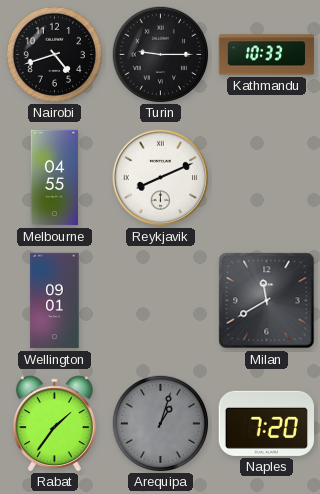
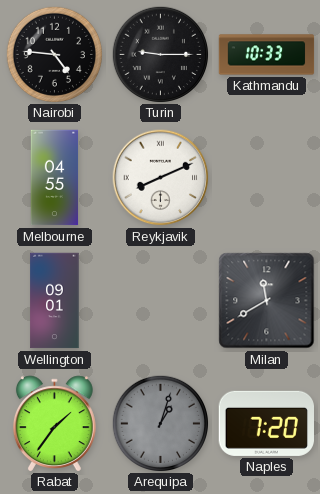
Nairobi: 4:42 -> 4:46
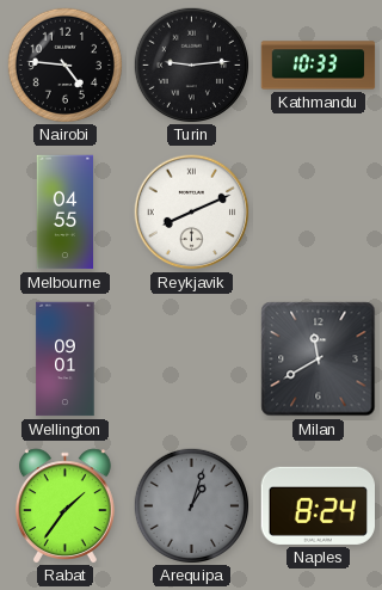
Turin: 9:15 -> 9:14
Naples: 7:20 -> 8:24
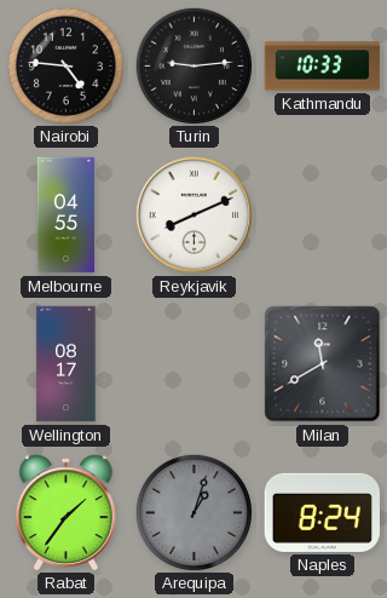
Wellington: 09:01 -> 08:17
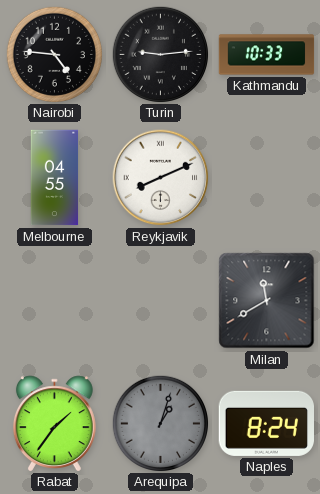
Wellington: 08:17 -> none
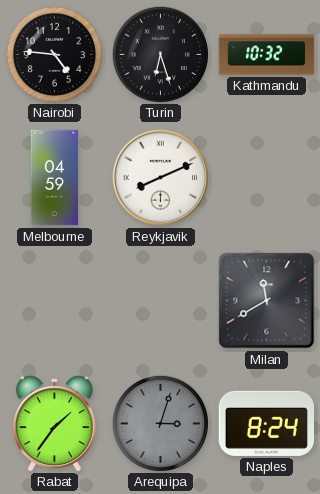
Turin: 9:14 -> 6:27
Kathmandu: 10:33 -> 10:32
Melbourne: 04:55 -> 04:59
Arequipa: 1:03 -> 3:03
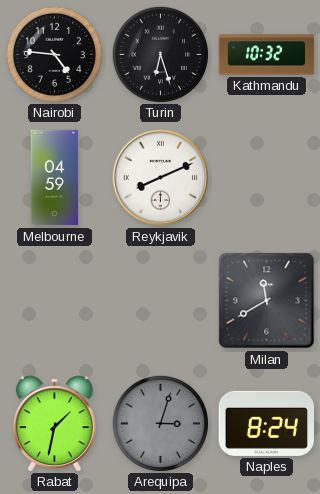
Rabat: 1:36 -> 1:32
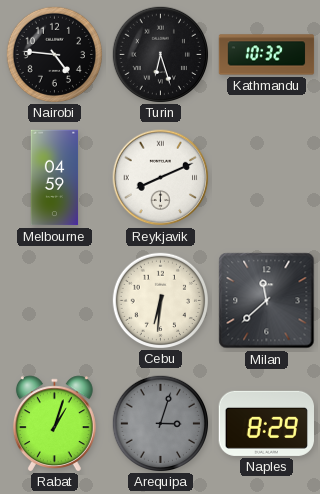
Cebu: none -> 6:31
Milan: 11:40 -> 11:38
Rabat: 1:32 -> 1:03
Naples: 8:24 -> 8:29
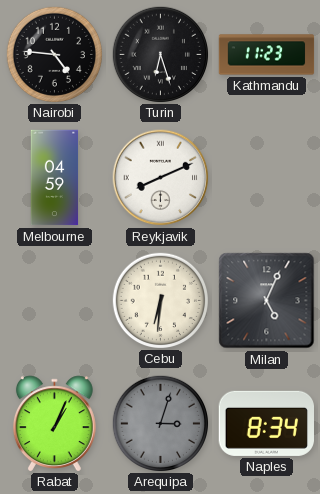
Kathmandu: 10:32 -> 11:23
Milan: 11:38 -> 5:04
Rabat: 1:03 -> 1:04
Naples: 8:29 -> 8:34
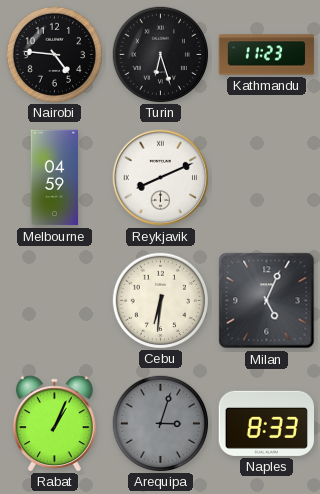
Naples: 8:34 -> 8:33
